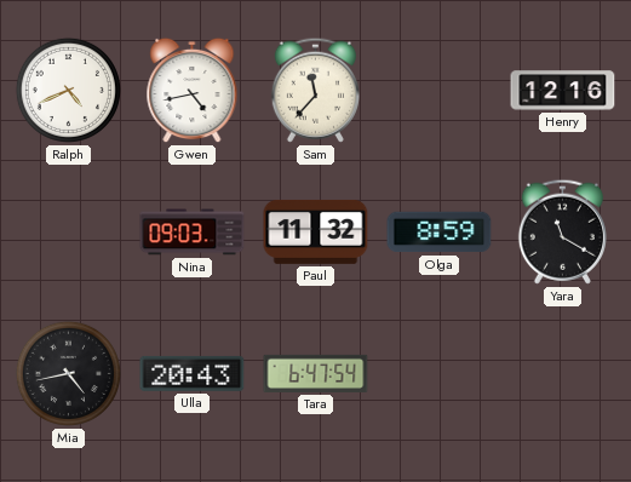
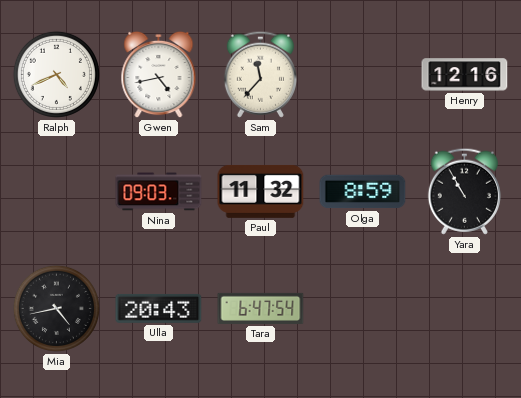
Yara: 11:20 -> 10:55
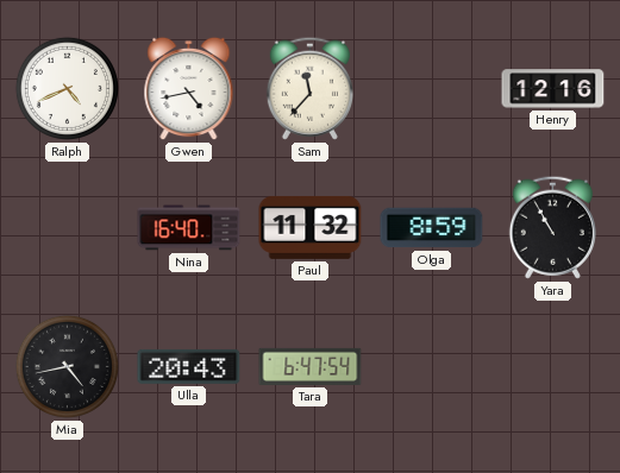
Nina: 09:03 -> 16:40
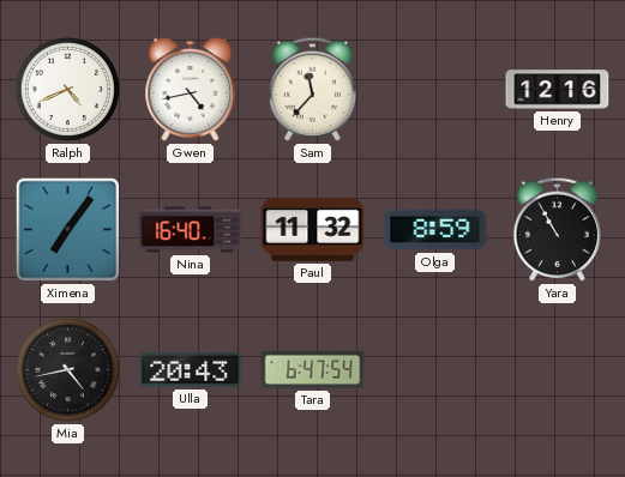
Ximena: none -> 7:06
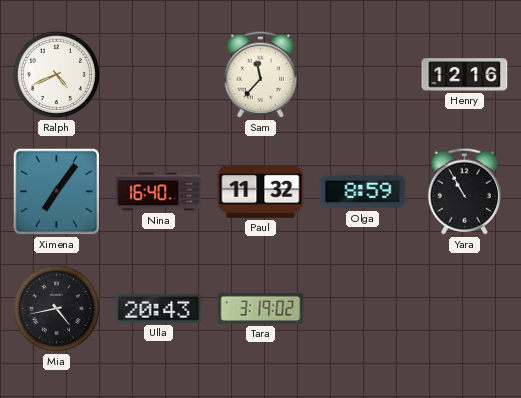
Gwen: 4:43 -> none
Tara: 6:47 -> 3:19
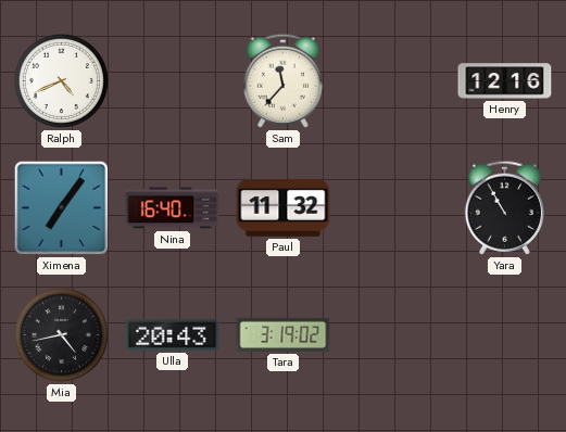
Olga: 8:59 -> none
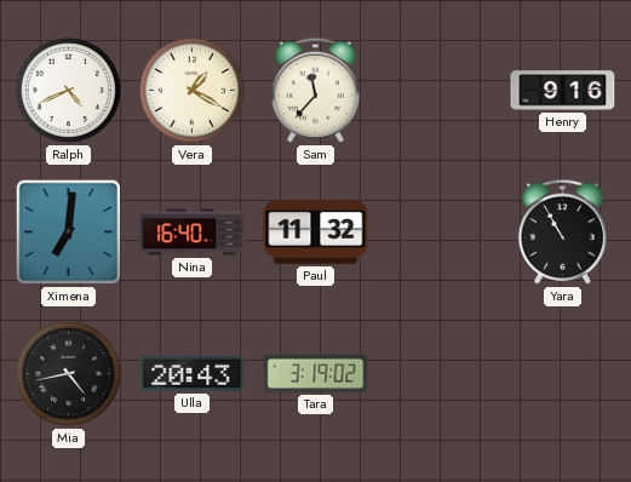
Vera: none -> 1:20
Henry: 12:16 -> 9:16
Ximena: 7:06 -> 7:01
